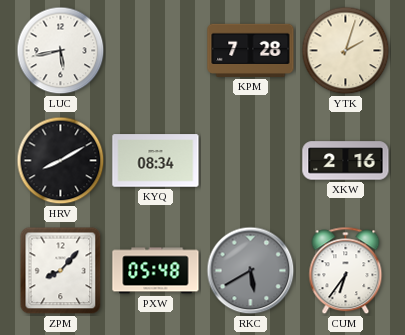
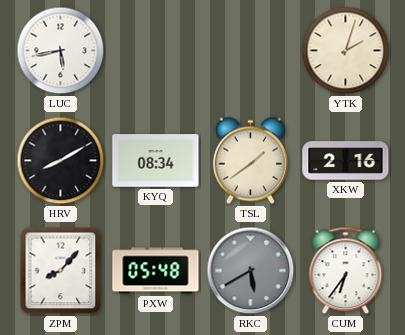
KPM: 7:28 -> none
TSL: none -> 1:39
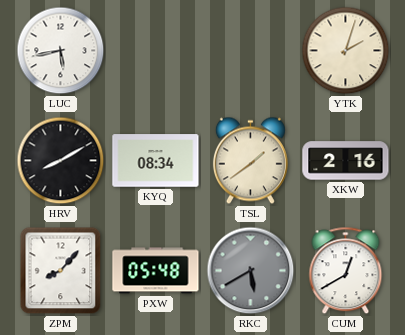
CUM: 6:36 -> 12:40
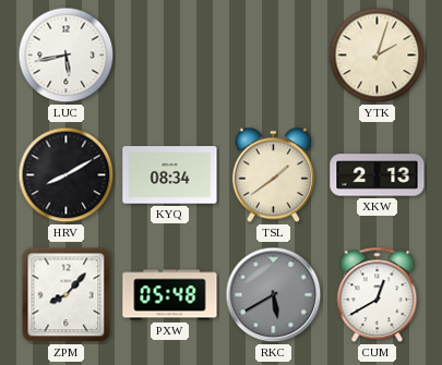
XKW: 2:16 -> 2:13
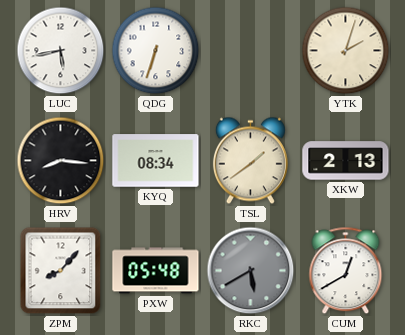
QDG: none -> 6:33
HRV: 8:10 -> 8:16
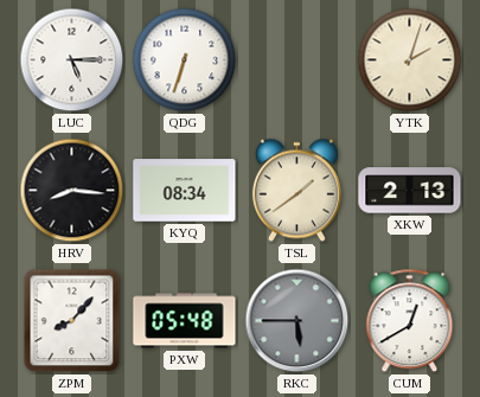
LUC: 5:43 -> 5:15
RKC: 5:40 -> 5:45
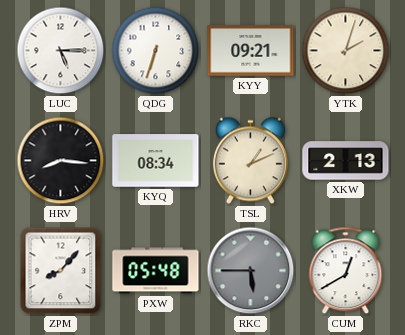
KYY: none -> 09:21
TSL: 1:39 -> 1:11
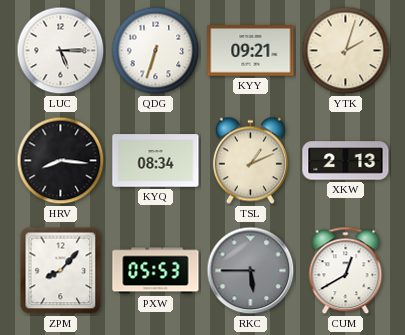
PXW: 05:48 -> 05:53
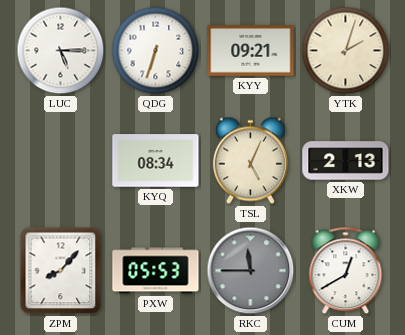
HRV: 8:16 -> none
TSL: 1:11 -> 5:04
RKC: 5:45 -> 11:45
